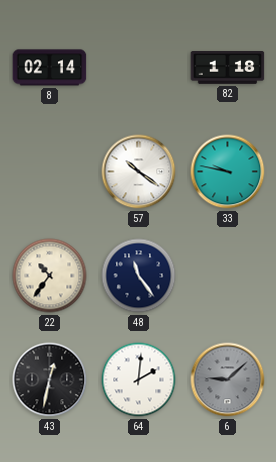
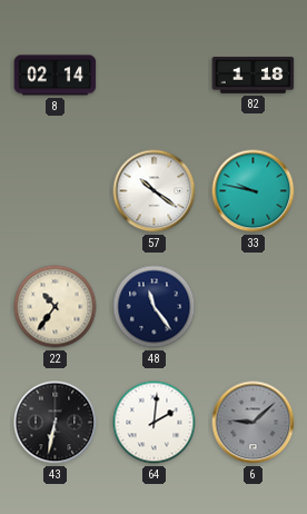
43: 12:32 -> 6:32
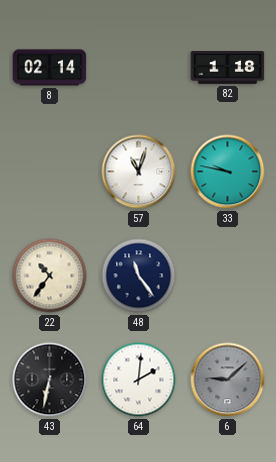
57: 10:21 -> 11:03
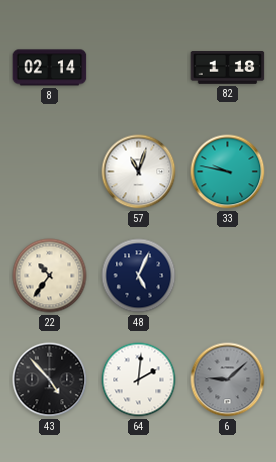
48: 11:24 -> 5:04
43: 6:32 -> 4:53
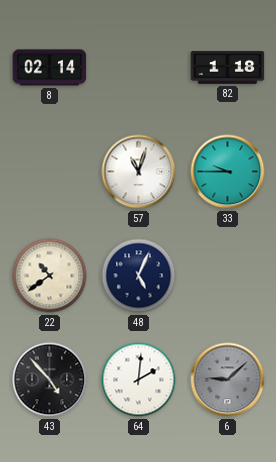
33: 9:47 -> 9:45
22: 10:36 -> 10:39
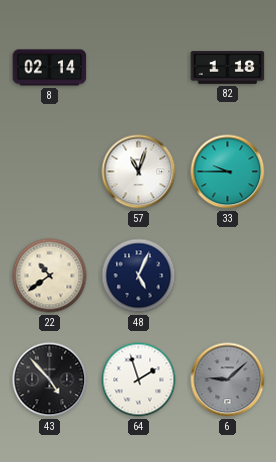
64: 2:01 -> 1:57
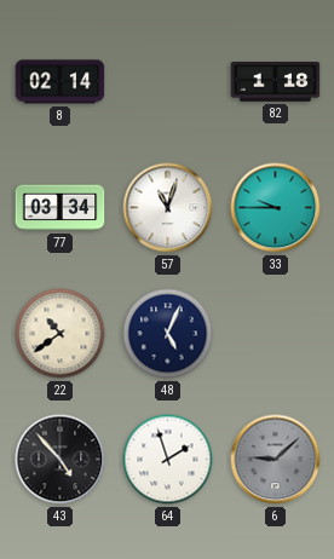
77: none -> 03:34
